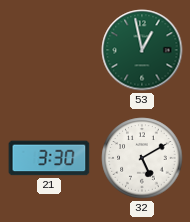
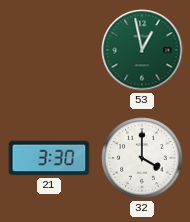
32: 5:10 -> 4:00
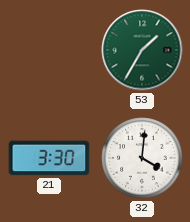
53: 12:58 -> 1:35
32: 4:00 -> 4:01
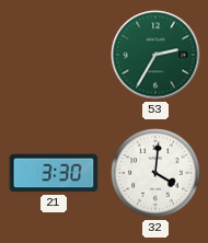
53: 1:35 -> 2:35
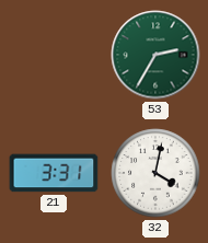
21: 3:30 -> 3:31
32: 4:01 -> 4:02
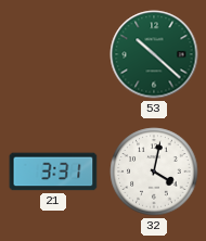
53: 2:35 -> 10:22
